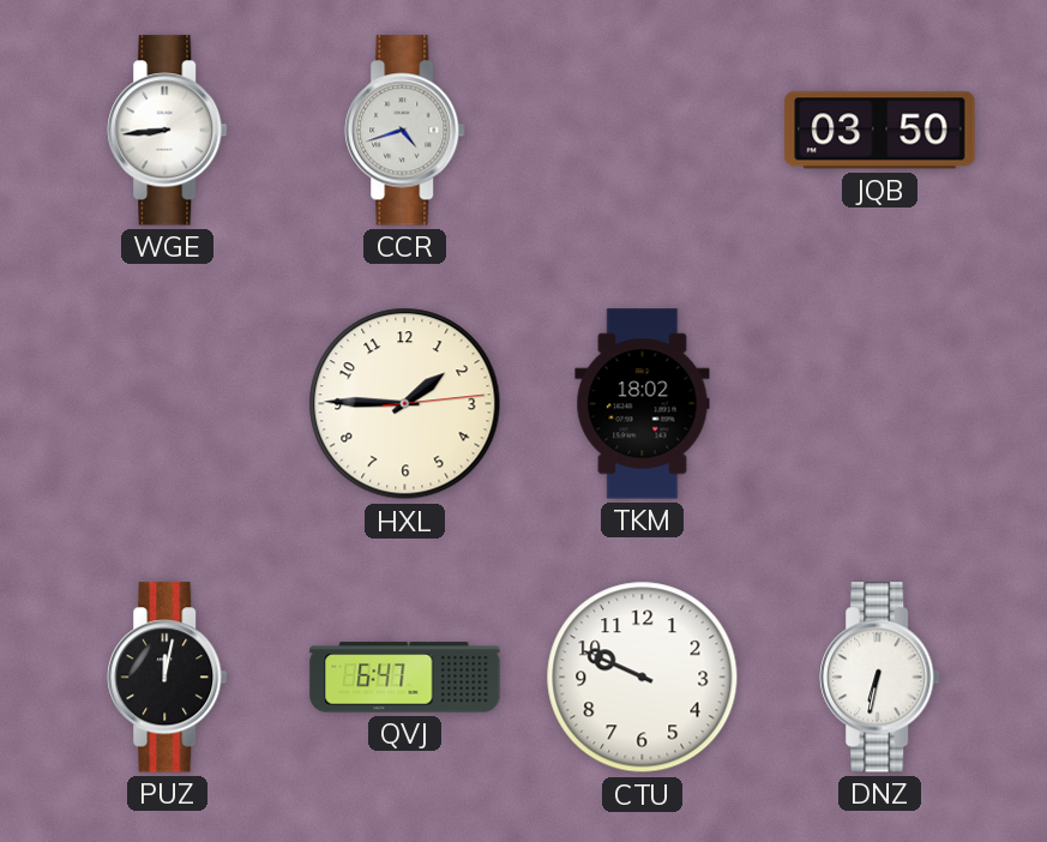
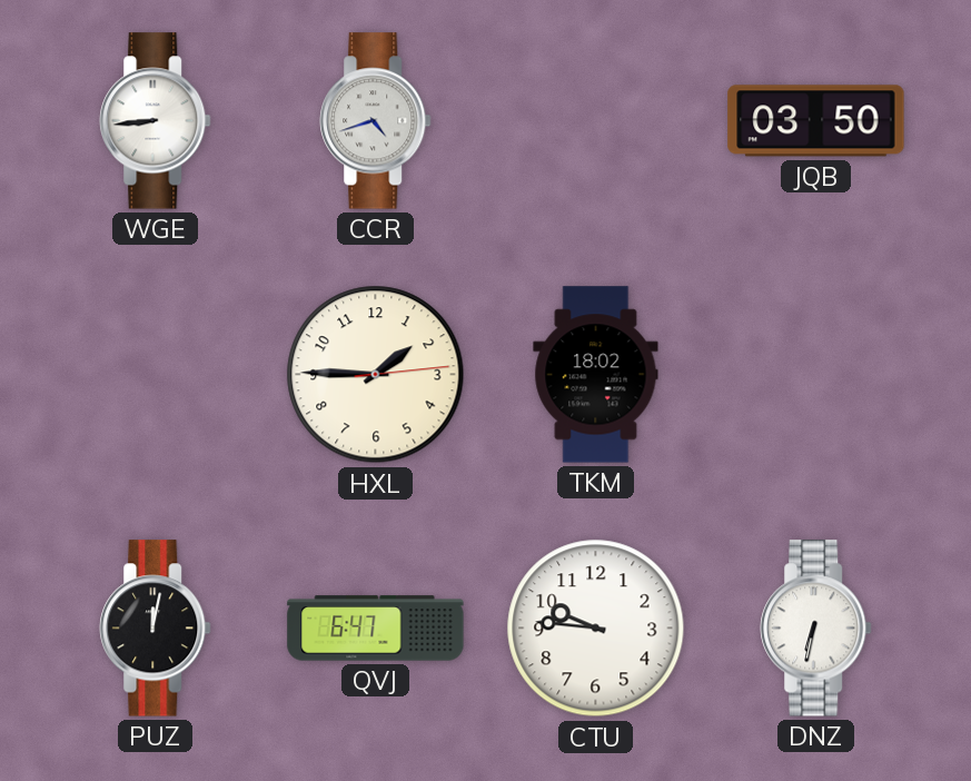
CTU: 9:49 -> 9:46
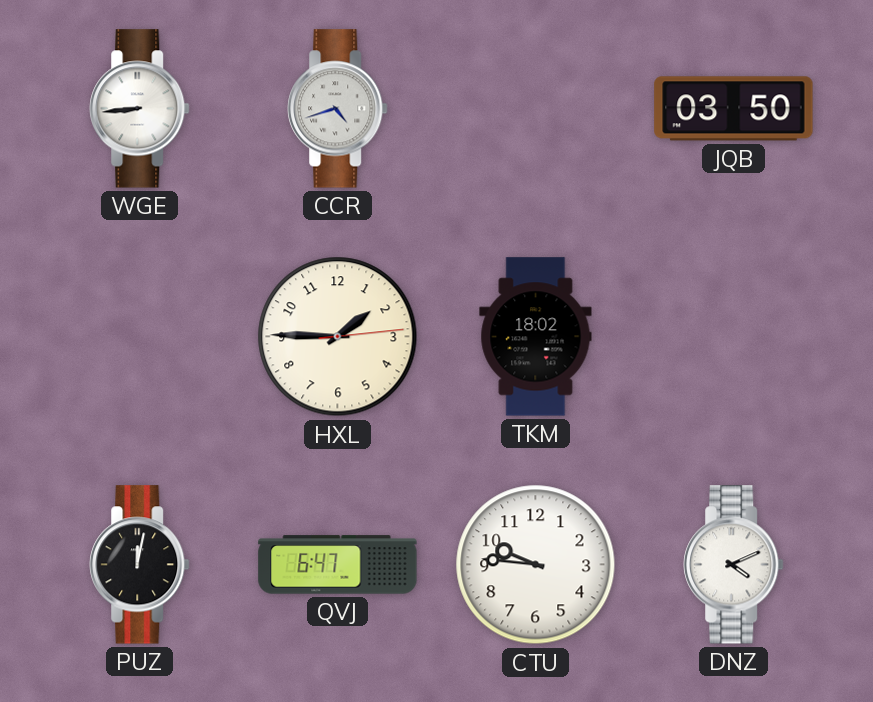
DNZ: 6:32 -> 4:11
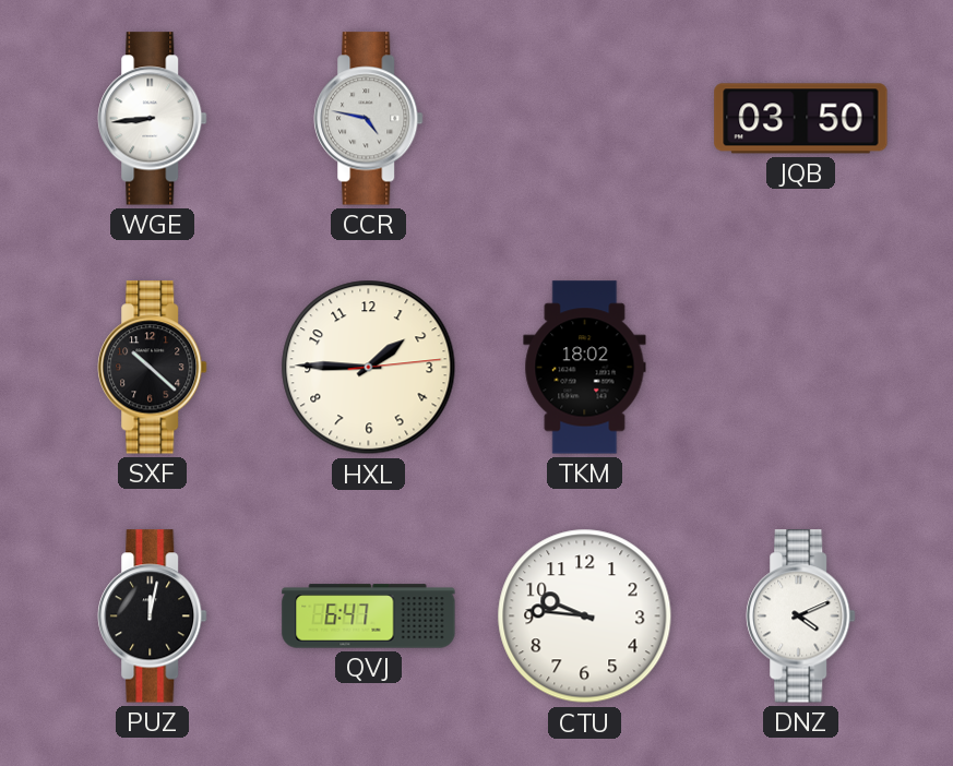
CCR: 4:42 -> 4:47
SXF: none -> 10:22
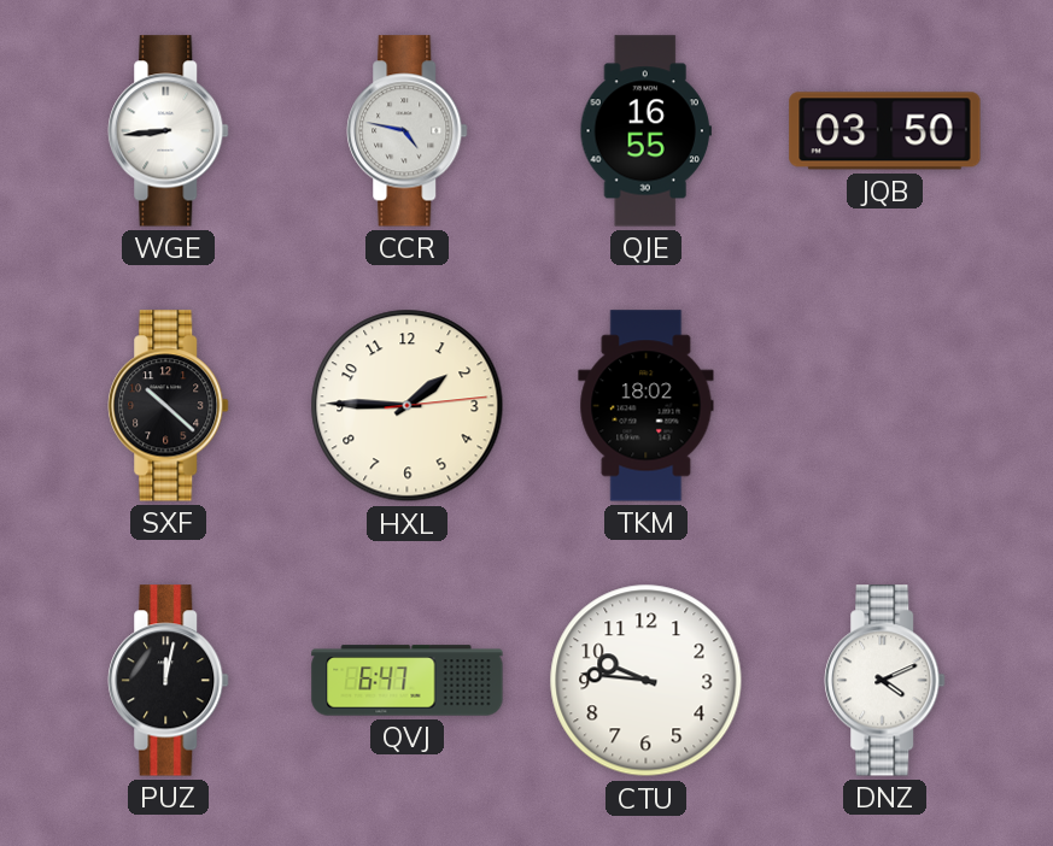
QJE: none -> 16:55
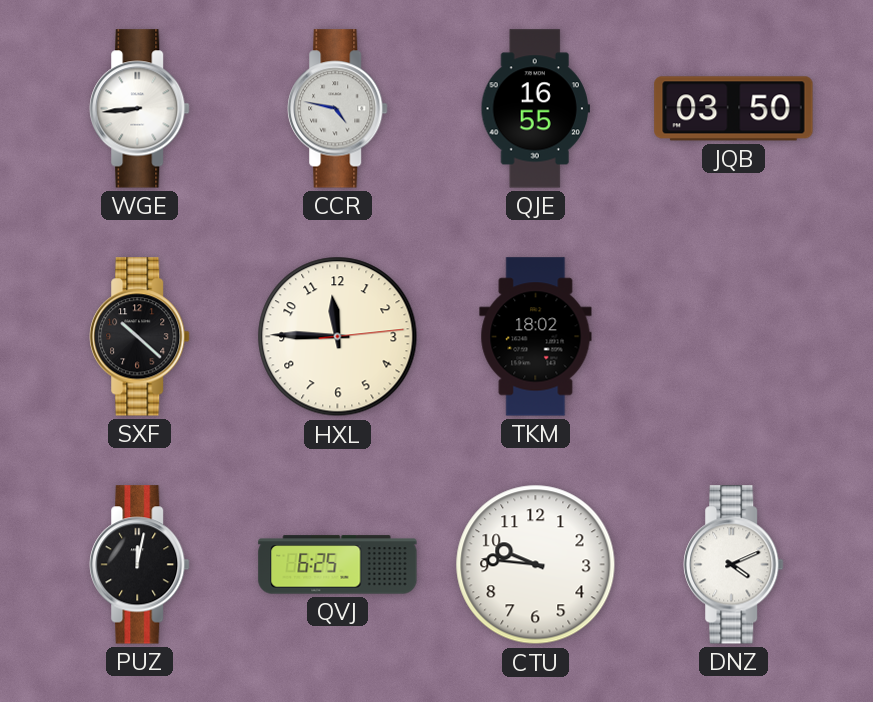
HXL: 1:45 -> 11:45
QVJ: 6:47 -> 6:25
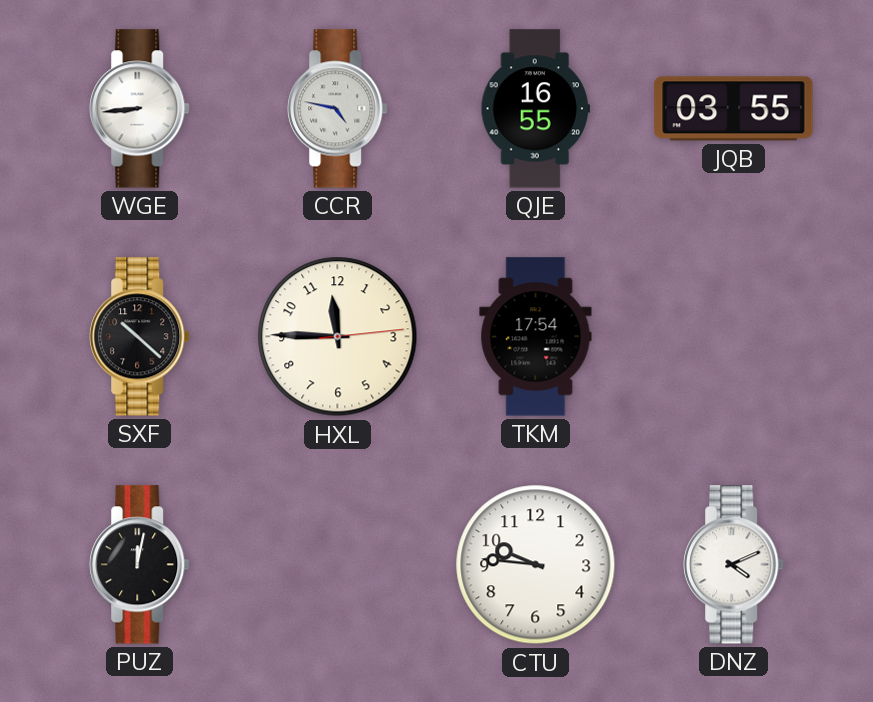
JQB: 03:50 -> 03:55
TKM: 18:02 -> 17:54
QVJ: 6:25 -> none
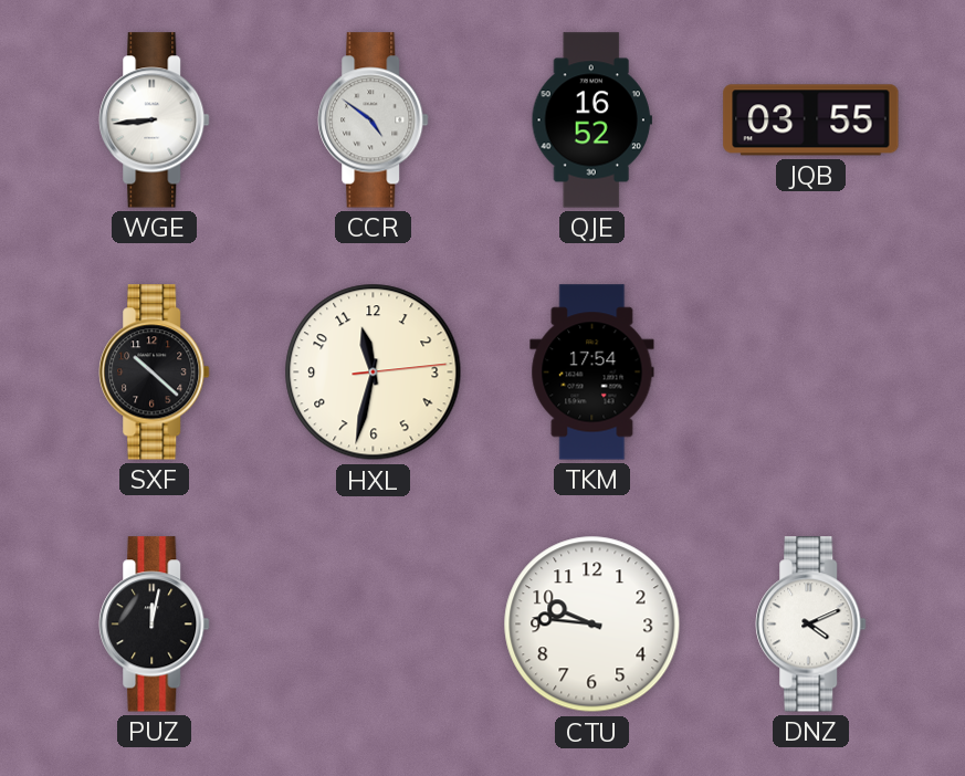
CCR: 4:47 -> 4:51
QJE: 16:55 -> 16:52
HXL: 11:45 -> 11:32
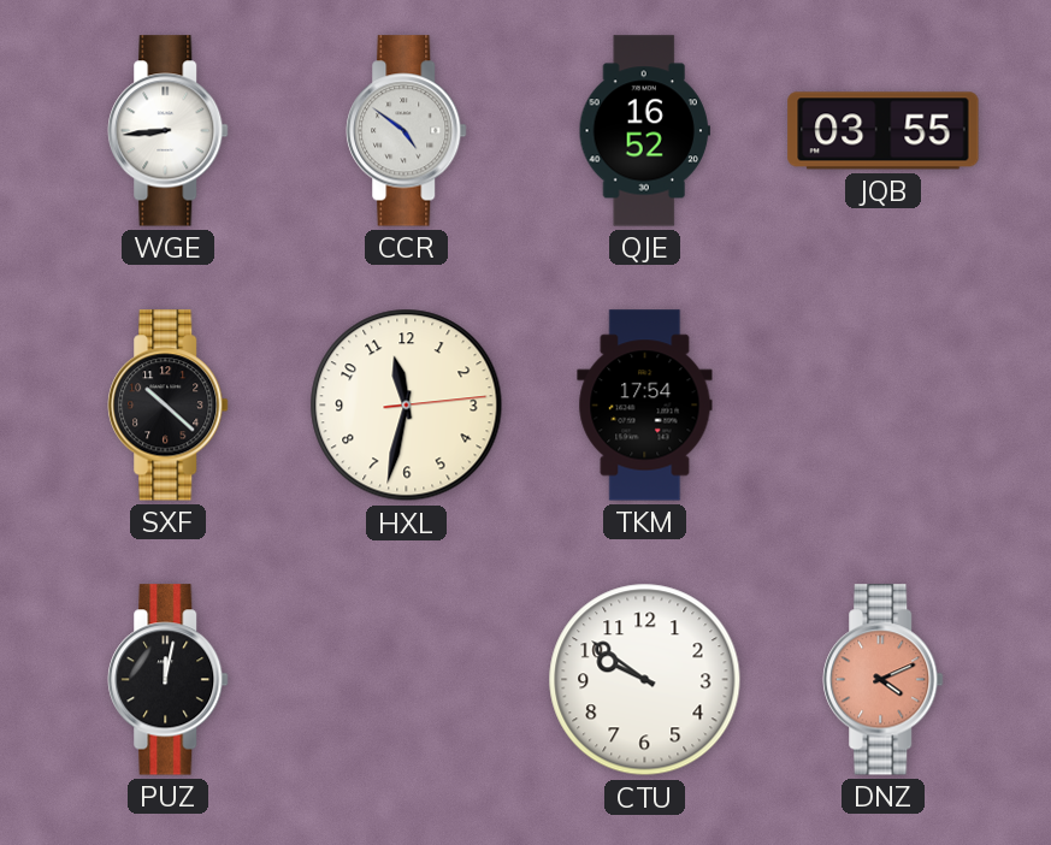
CTU: 9:46 -> 9:51
DNZ dial: white -> salmon
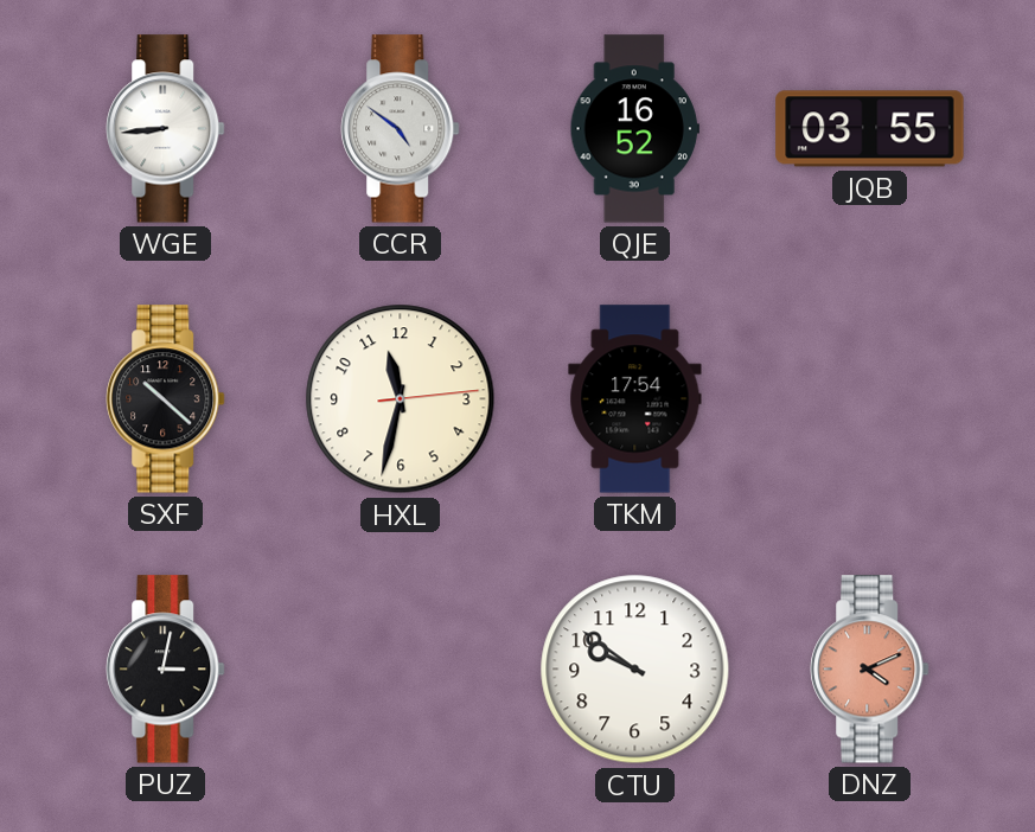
PUZ: 12:02 -> 3:02
